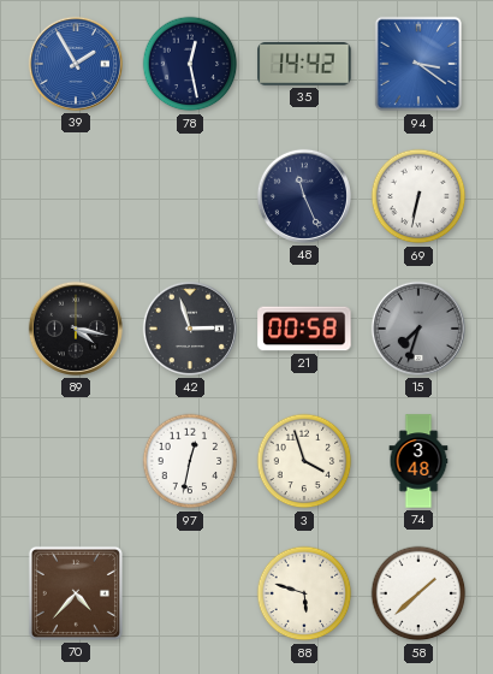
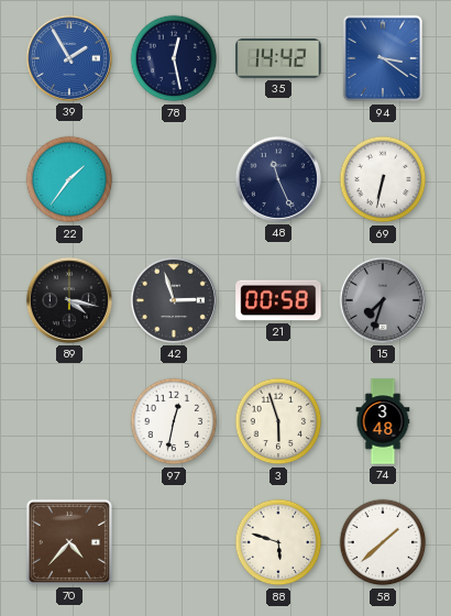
22: none -> 1:36
3: 3:57 -> 5:57
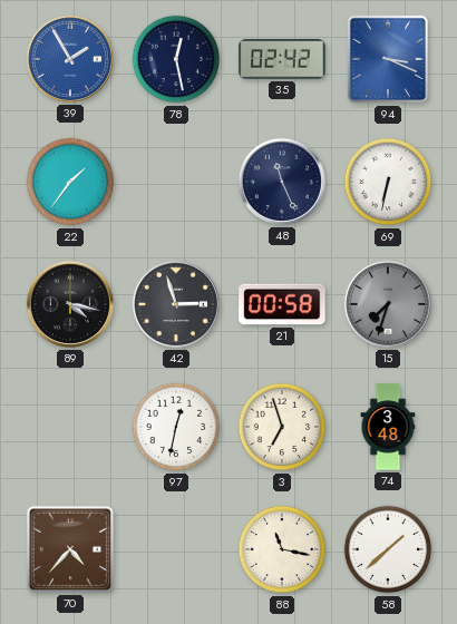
35: 14:42 -> 02:42
94: 3:21 -> 3:19
3: 5:57 -> 6:57
88: 5:48 -> 11:17
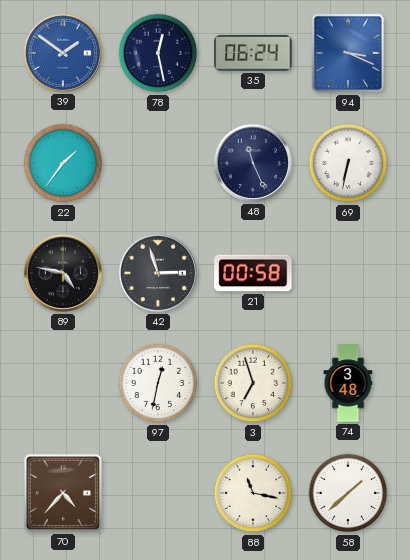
39: 1:55 -> 1:51
35: 02:42 -> 06:24
89: 4:17 -> 4:47
15: 7:33 -> none
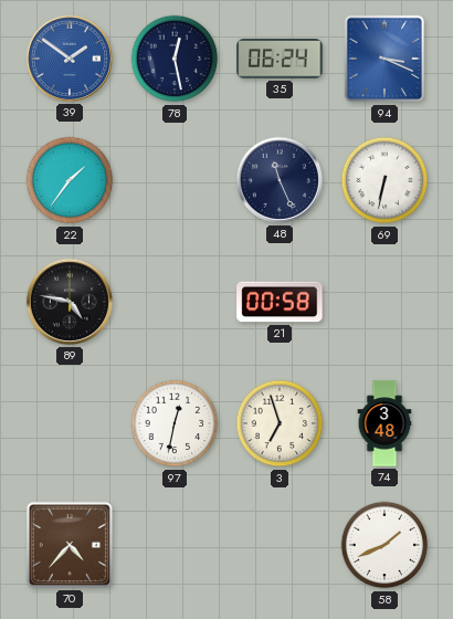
42: 2:57 -> none
88: 11:17 -> none
58: 1:38 -> 1:41
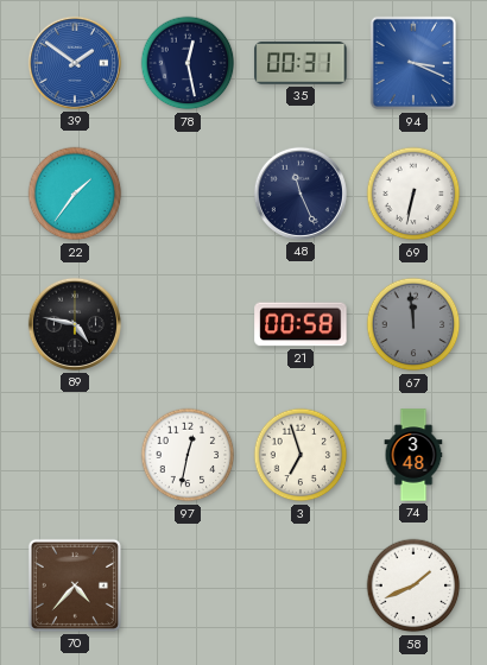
35: 06:24 -> 00:31
67: none -> 11:59
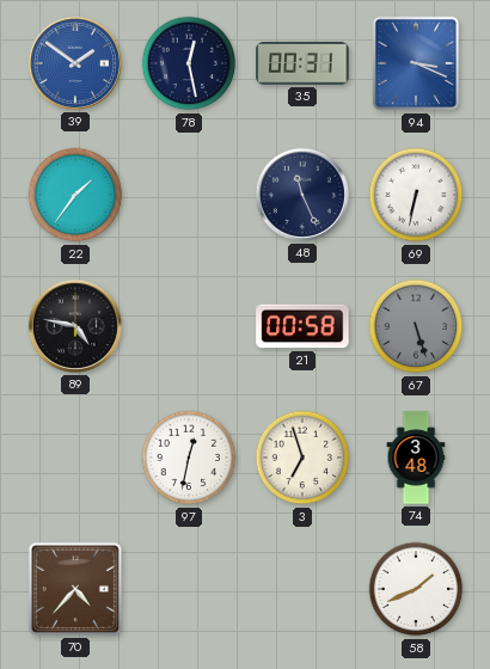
67: 11:59 -> 5:27
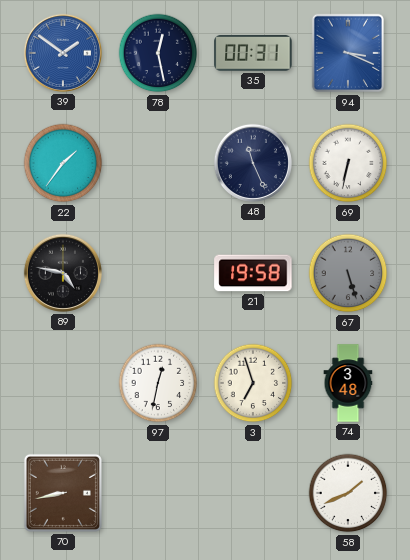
21: 00:58 -> 19:58
70: 4:37 -> 8:43
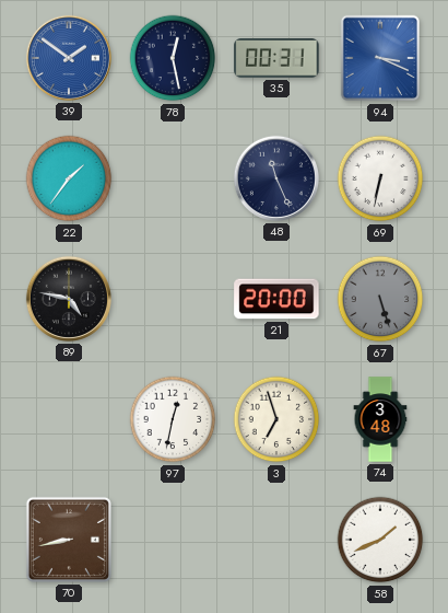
21: 19:58 -> 20:00
